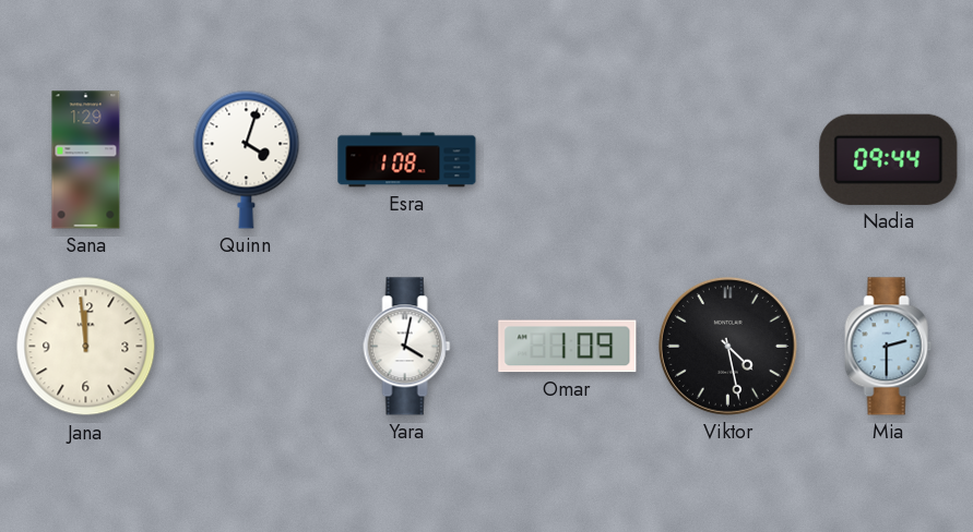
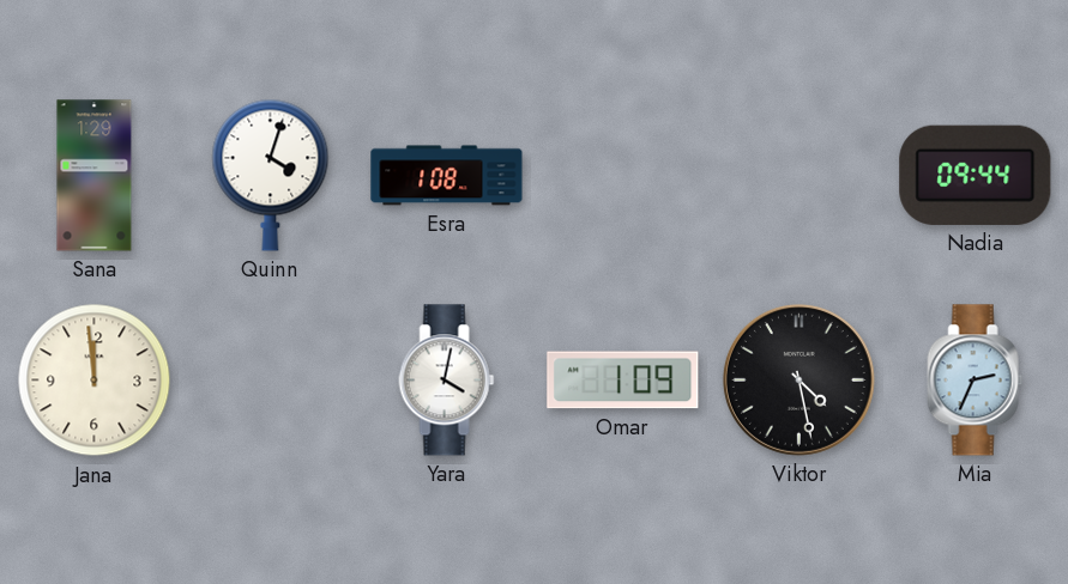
Mia: 2:30 -> 2:34
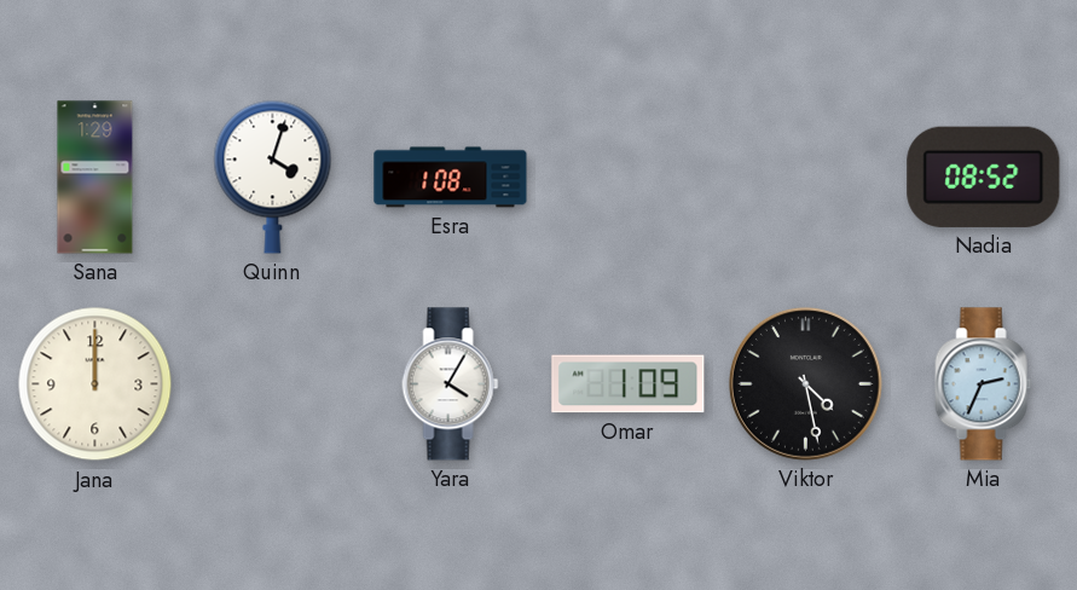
Nadia: 09:44 -> 08:52
Jana: 11:59 -> 12:00
Yara: 4:02 -> 4:05
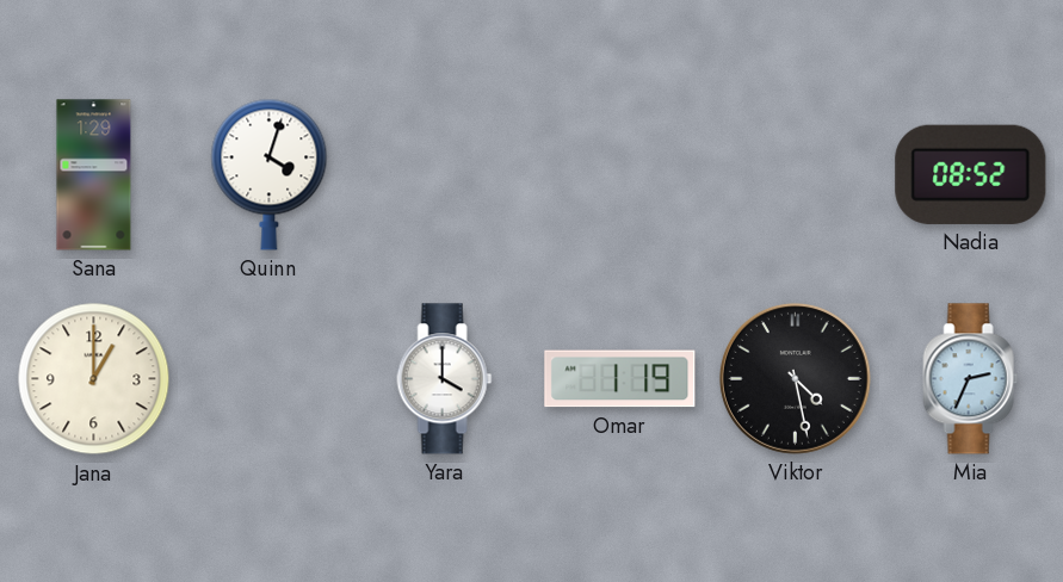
Esra: 1:08 -> none
Jana: 12:00 -> 1:00
Yara: 4:05 -> 4:00
Omar: 1:09 -> 1:19
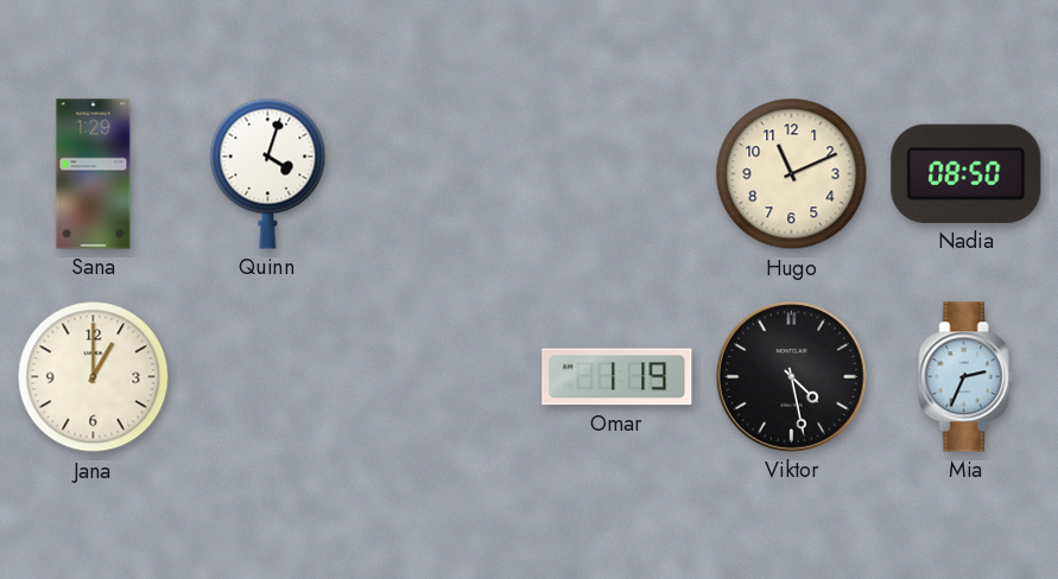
Hugo: none -> 11:11
Nadia: 08:52 -> 08:50
Yara: 4:00 -> none
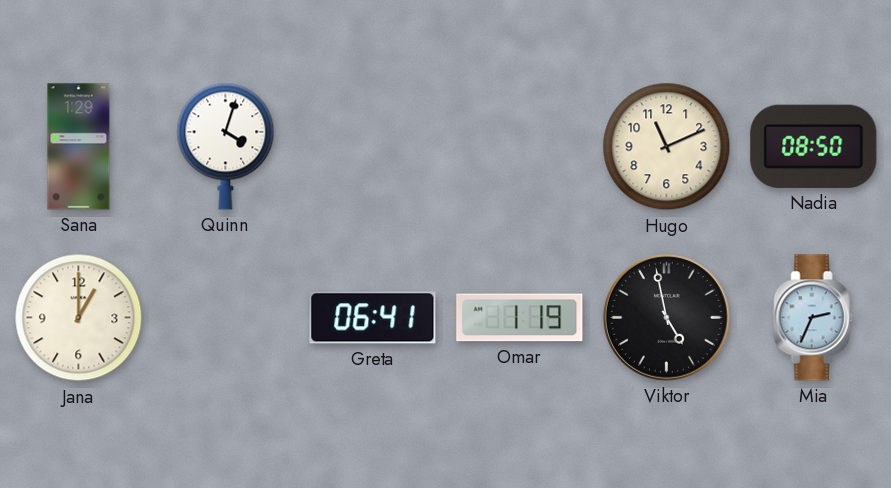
Greta: none -> 06:41
Viktor: 4:28 -> 4:58
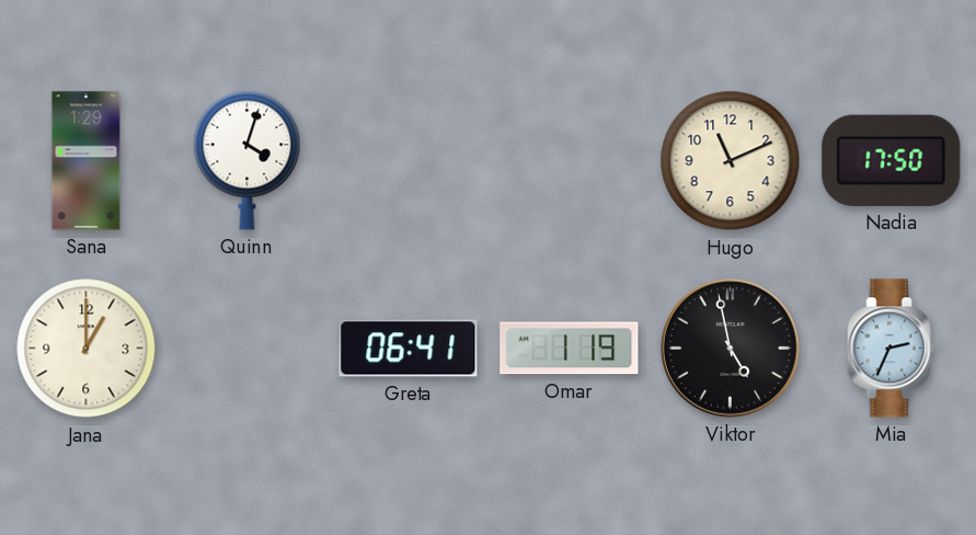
Nadia: 08:50 -> 17:50
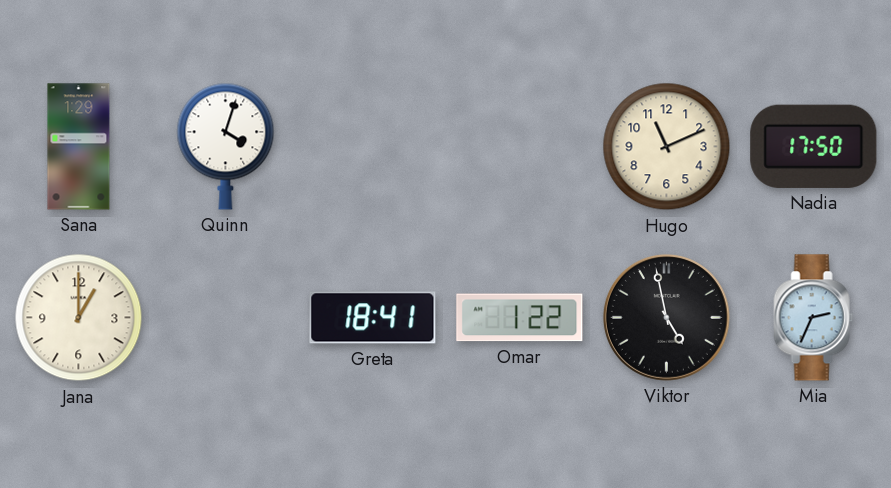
Greta: 06:41 -> 18:41
Omar: 1:19 -> 1:22
